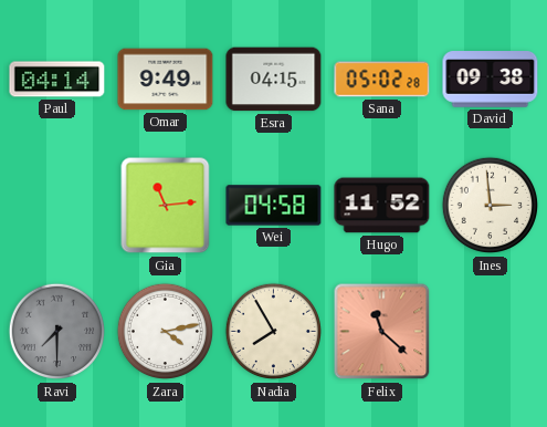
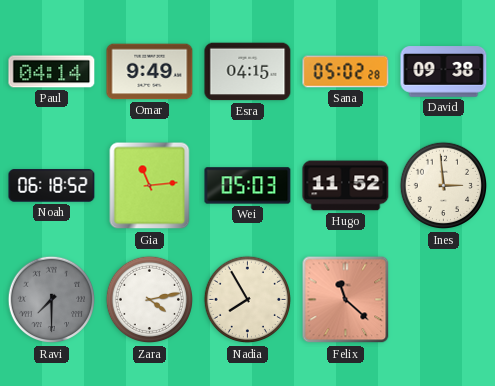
Noah: none -> 06:18
Wei: 04:58 -> 05:03
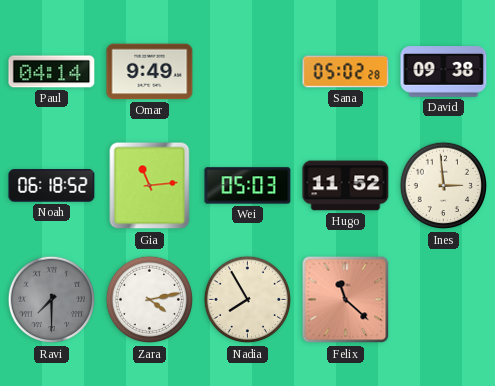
Esra: 04:15 -> none
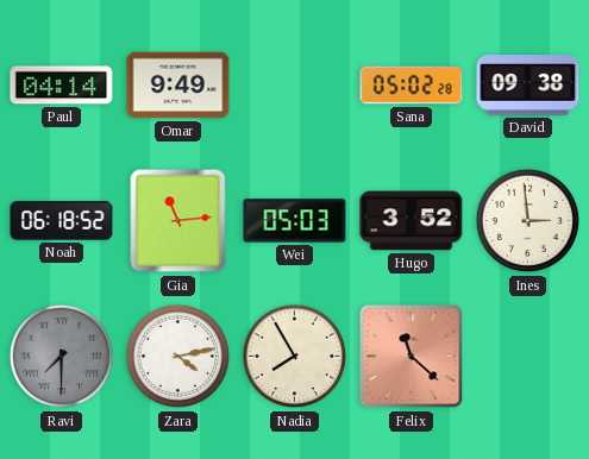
Hugo: 11:52 -> 3:52
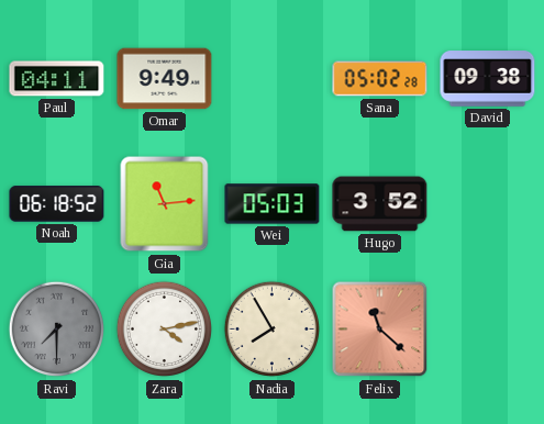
Paul: 04:14 -> 04:11
Ines: 2:59 -> none
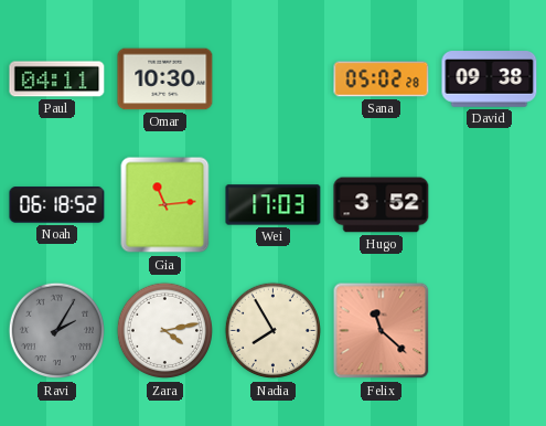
Omar: 9:49 -> 10:30
Wei: 05:03 -> 17:03
Ravi: 7:30 -> 2:05
